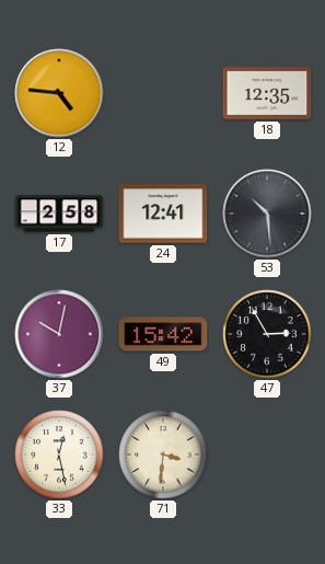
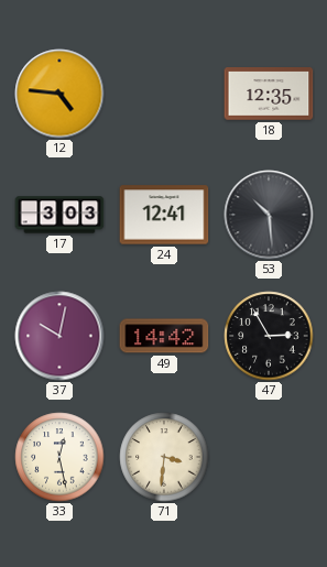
17: 2:58 -> 3:03
49: 15:42 -> 14:42
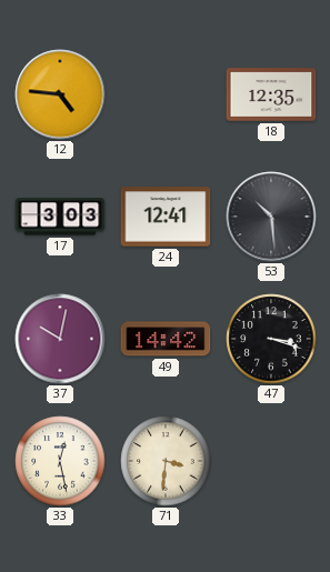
47: 2:55 -> 3:18
